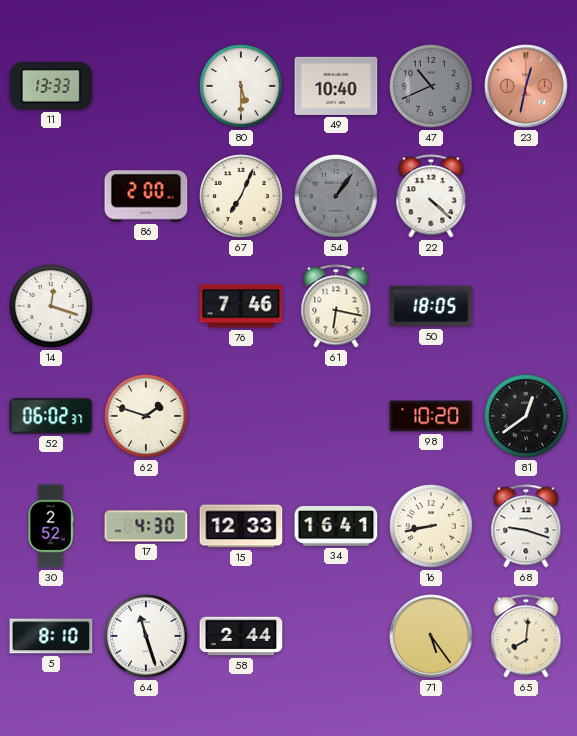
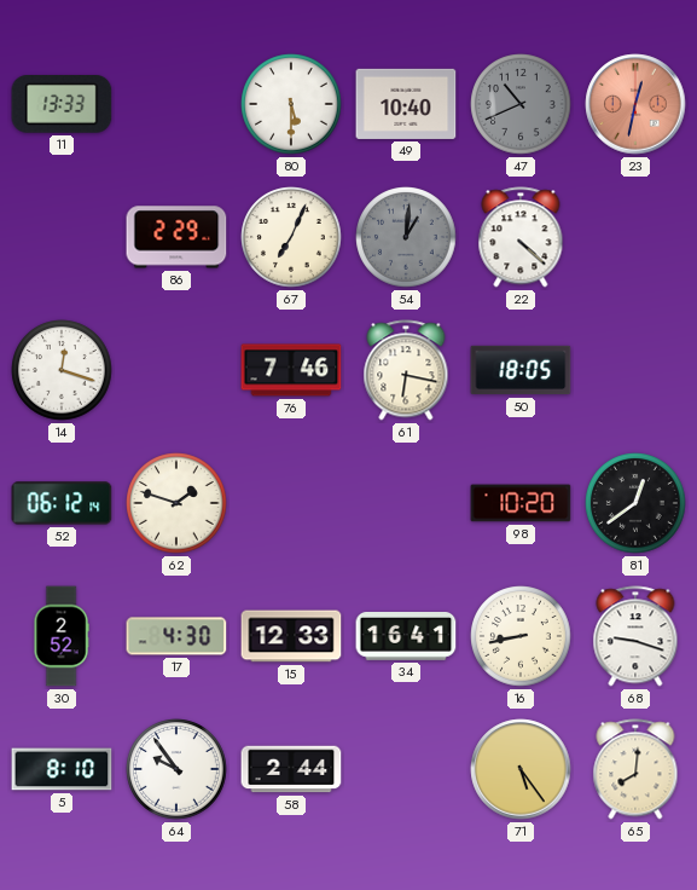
86: 2:00 -> 2:29
54: 1:06 -> 1:01
52: 06:02 -> 06:12
64: 11:27 -> 9:54
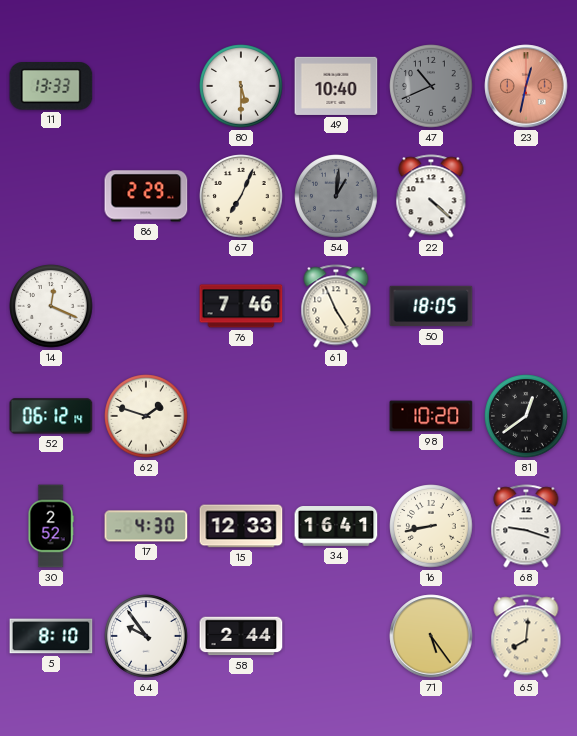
14: 12:18 -> 12:19
61: 6:17 -> 4:56
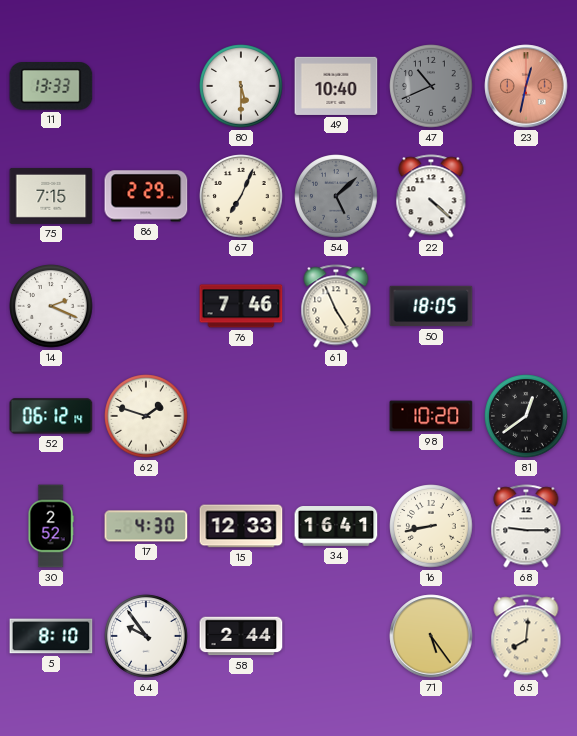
75: none -> 7:15
54: 1:01 -> 5:08
14: 12:19 -> 2:19
68: 9:18 -> 9:15
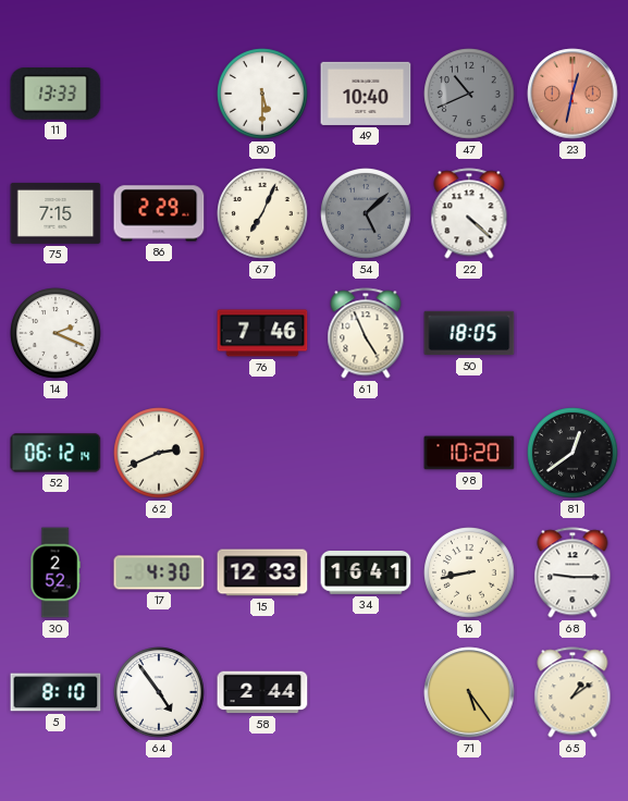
62: 1:48 -> 2:41
64: 9:54 -> 4:54
65: 8:01 -> 1:09
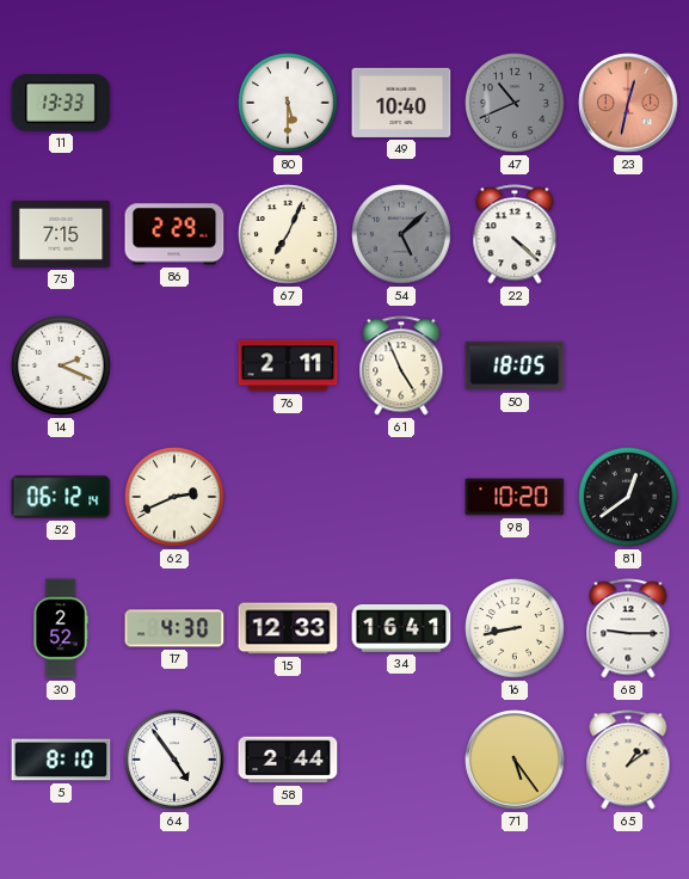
76: 7:46 -> 2:11
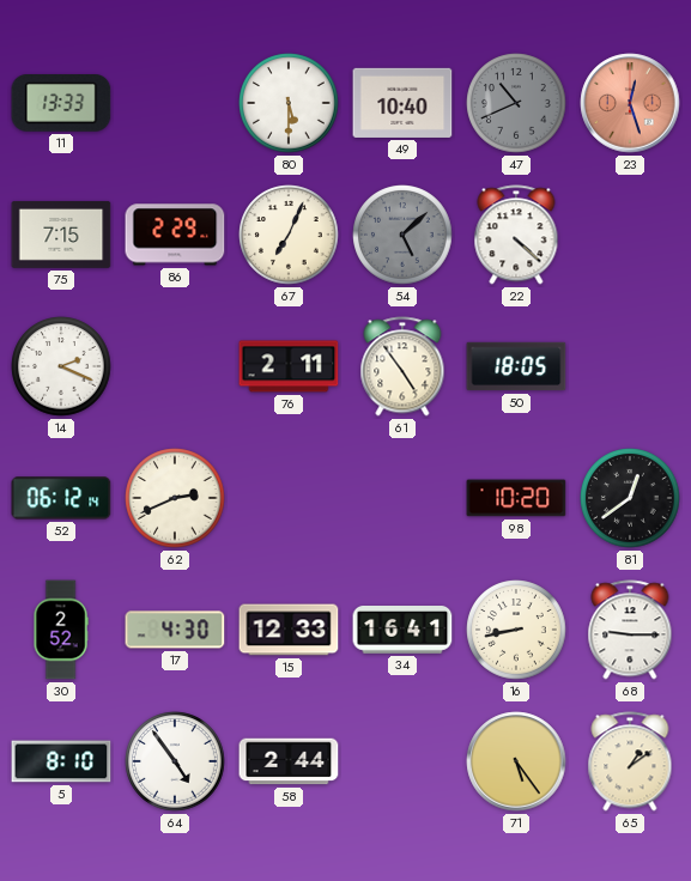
23: 12:32 -> 12:27
61: 4:56 -> 4:54
